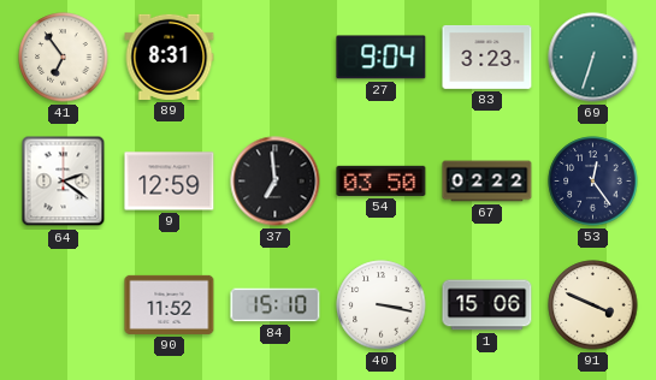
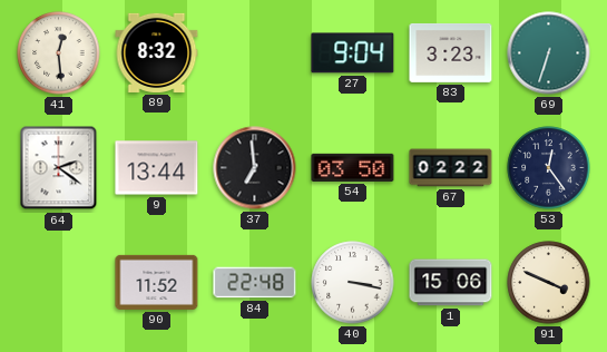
41: 6:54 -> 12:29
89: 8:31 -> 8:32
9: 12:59 -> 13:44
84: 15:10 -> 22:48
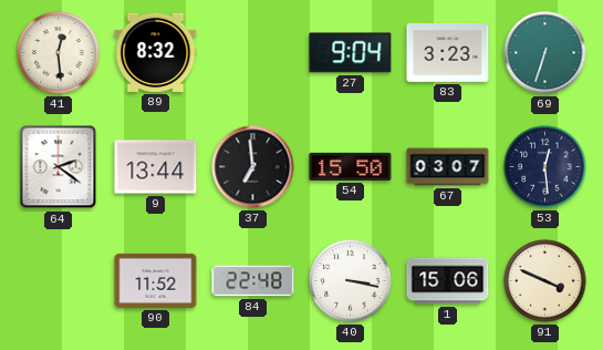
54: 03:50 -> 15:50
67: 02:22 -> 03:07
53: 12:24 -> 12:29
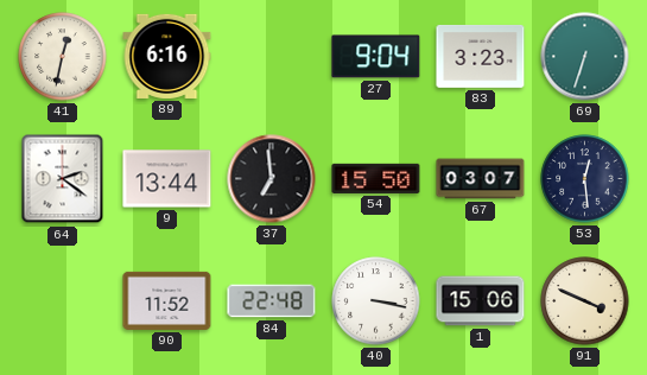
41: 12:29 -> 12:32
89: 8:32 -> 6:16
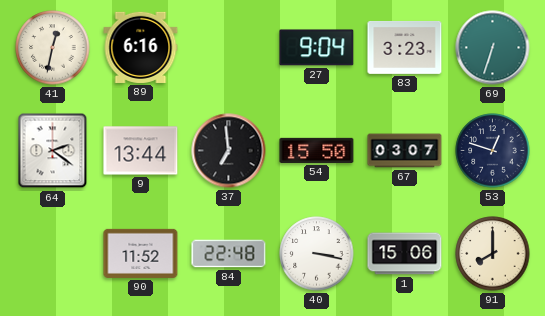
53: 12:29 -> 12:48
91: 3:49 -> 8:00
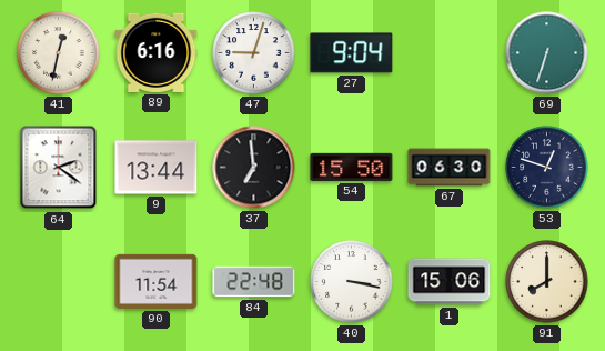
47: none -> 9:03
83: 3:23 -> none
67: 03:07 -> 06:30
90: 11:52 -> 11:54
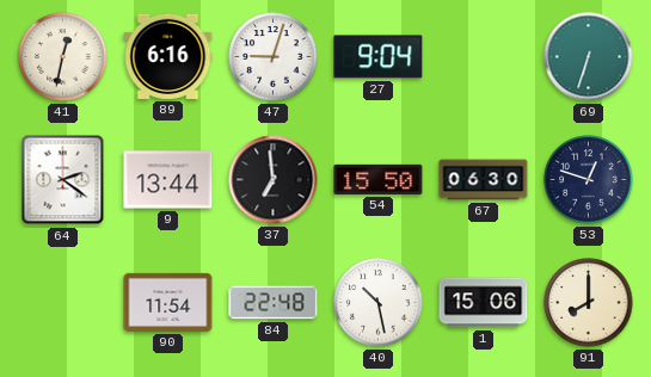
40: 3:17 -> 10:28
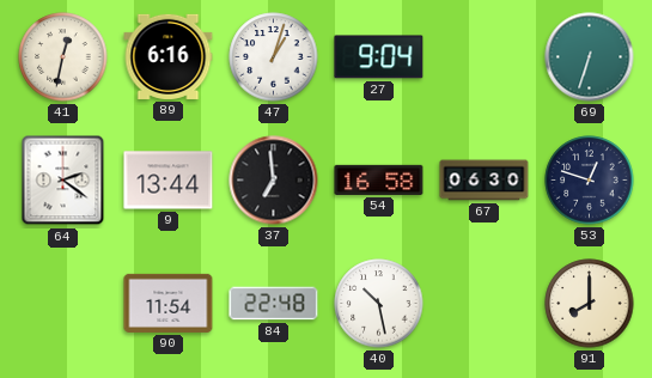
47: 9:03 -> 1:03
54: 15:50 -> 16:58
1: 15:06 -> none
